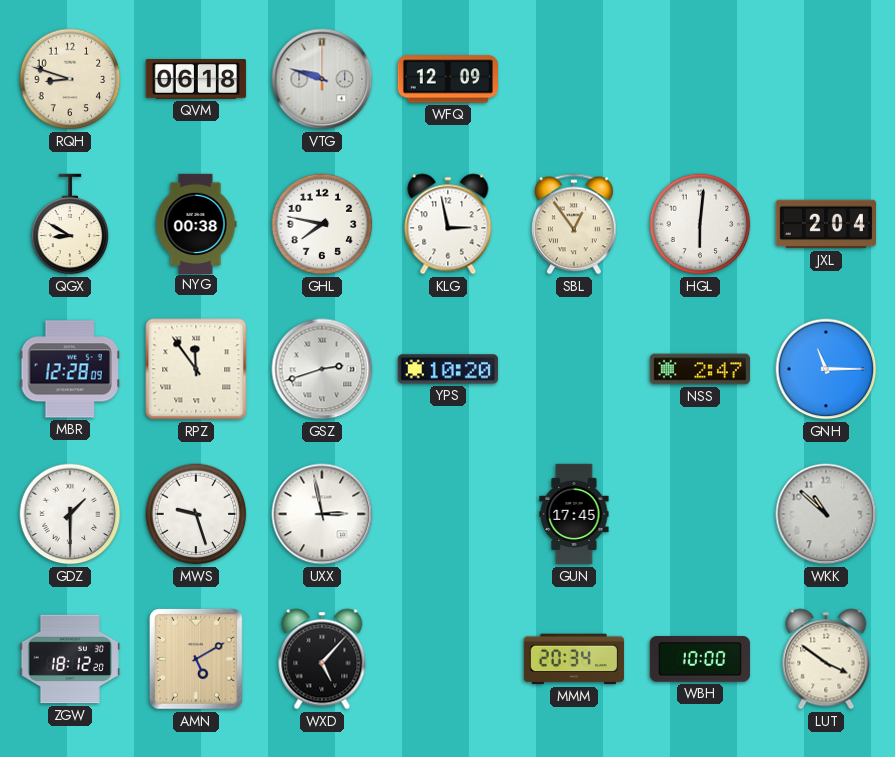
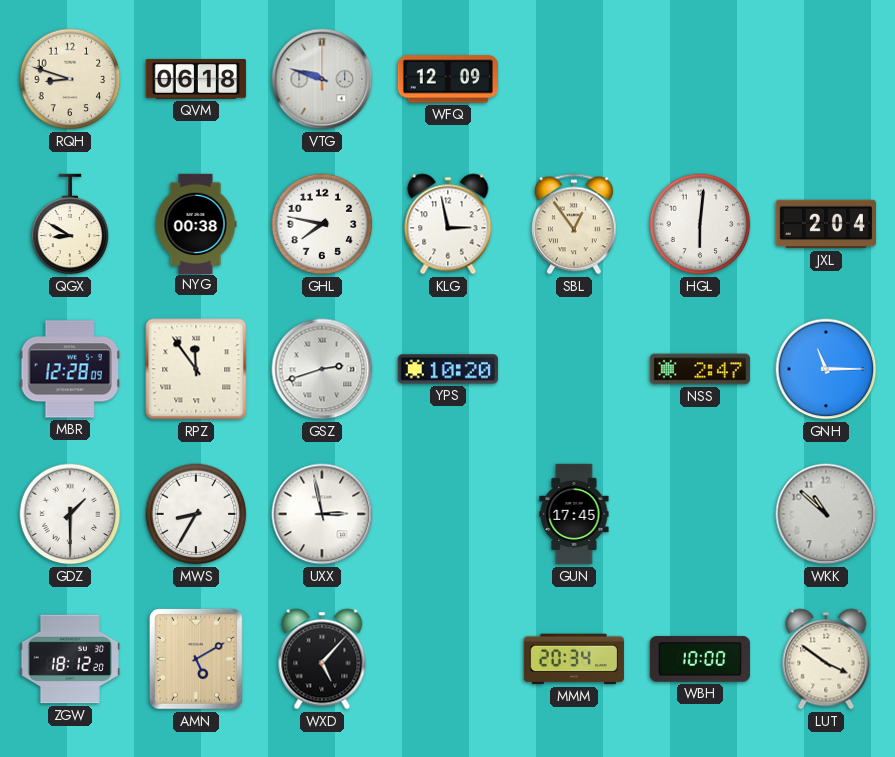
MWS: 9:27 -> 8:35
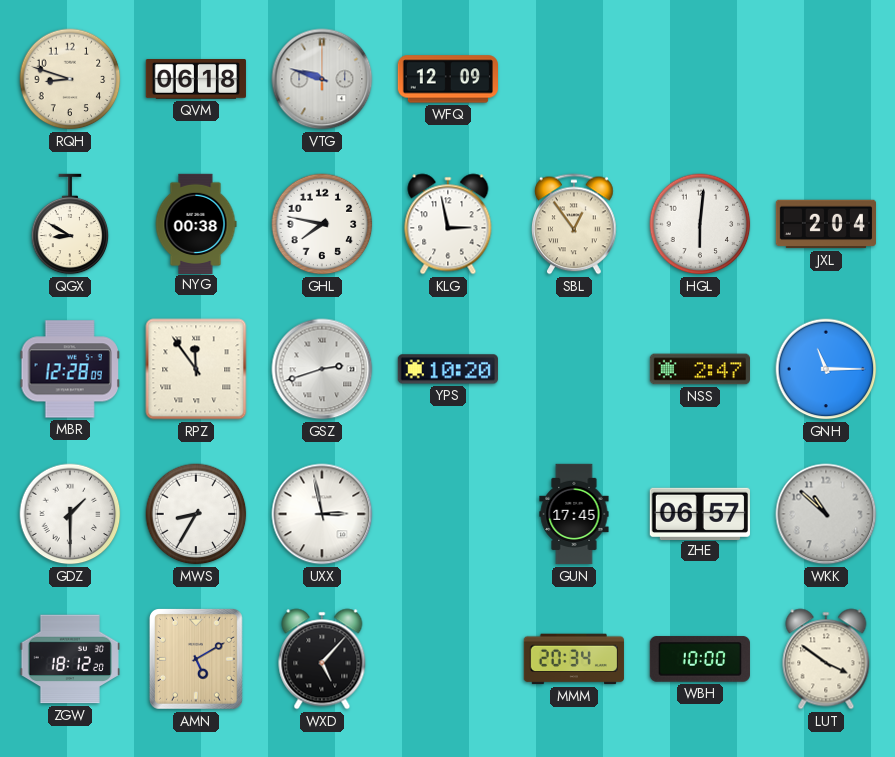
ZHE: none -> 06:57
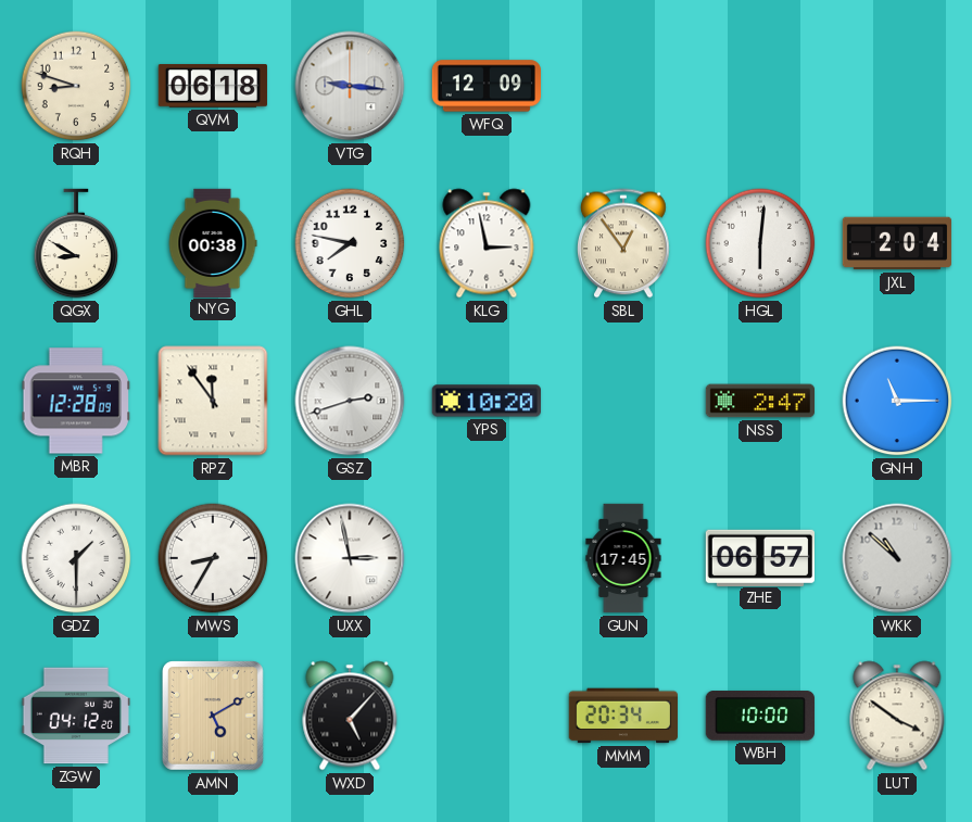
VTG: 9:48 -> 9:16
ZGW: 18:12 -> 04:12
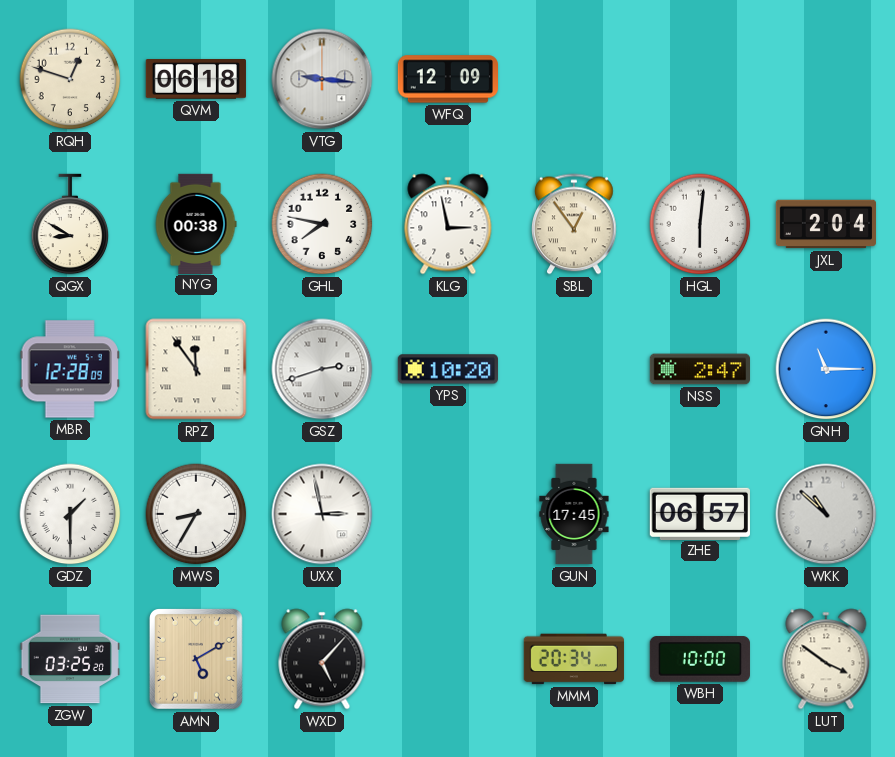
RQH: 8:48 -> 12:48
ZGW: 04:12 -> 03:25
